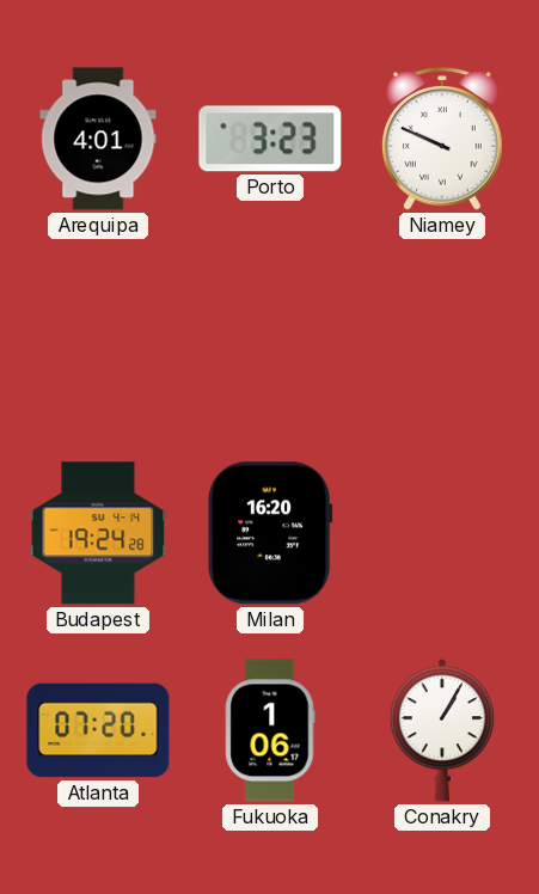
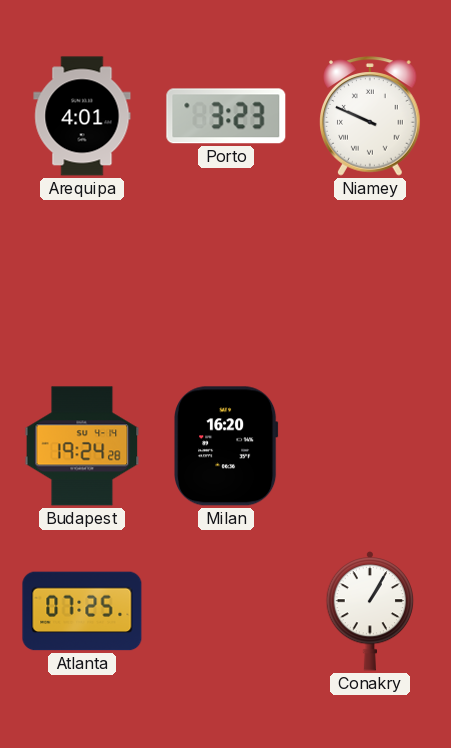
Atlanta: 07:20 -> 07:25
Fukuoka: 1:06 -> none
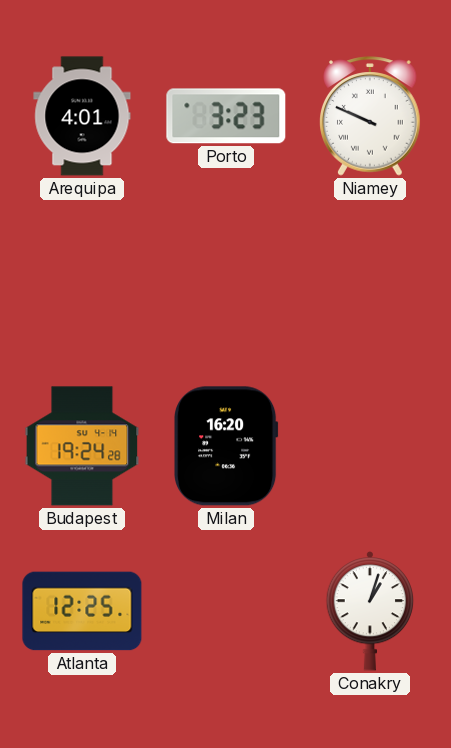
Atlanta: 07:25 -> 12:25
Conakry: 1:05 -> 1:03
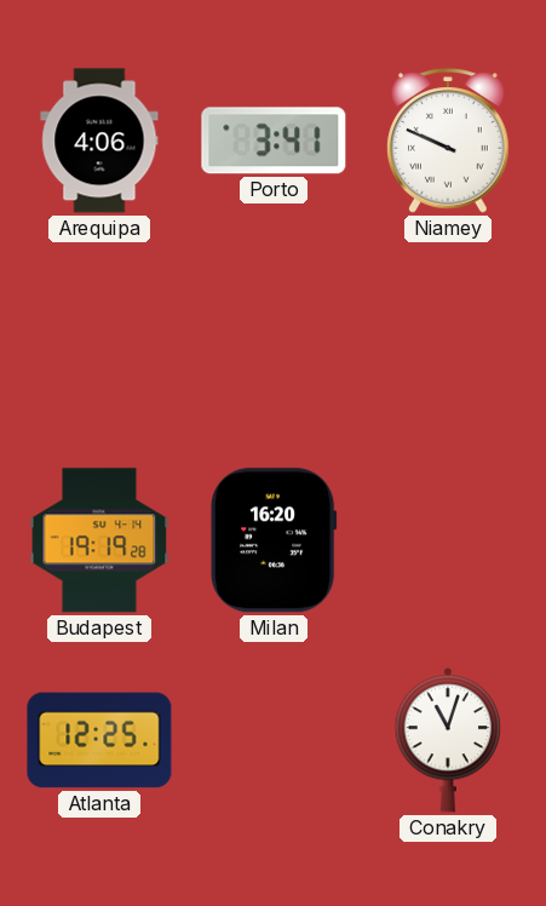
Arequipa: 4:01 -> 4:06
Porto: 3:23 -> 3:41
Budapest: 19:24 -> 19:19
Conakry: 1:03 -> 11:03
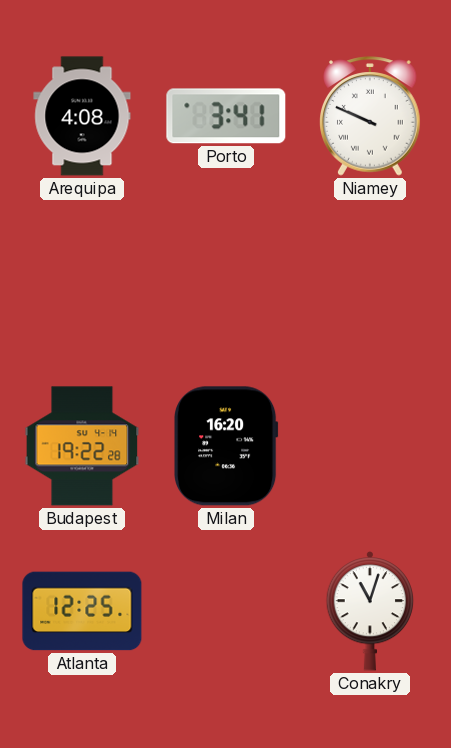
Arequipa: 4:06 -> 4:08
Budapest: 19:19 -> 19:22
